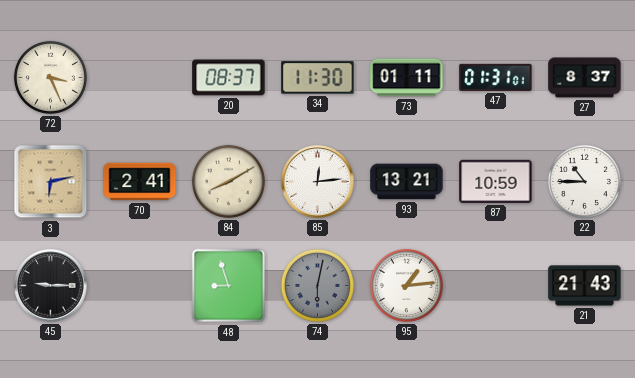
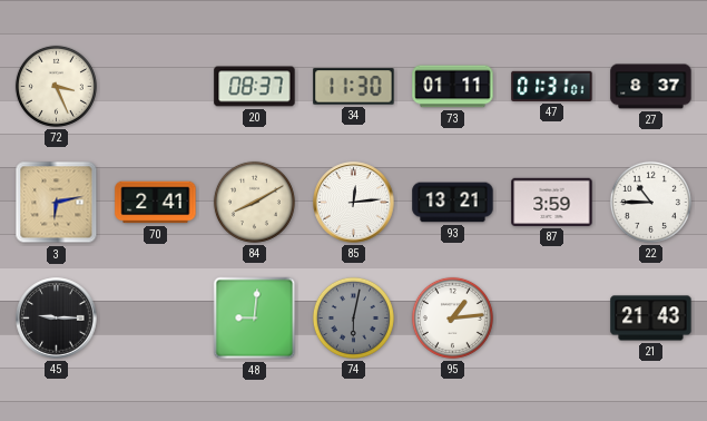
87: 10:59 -> 3:59
48: 8:57 -> 9:01
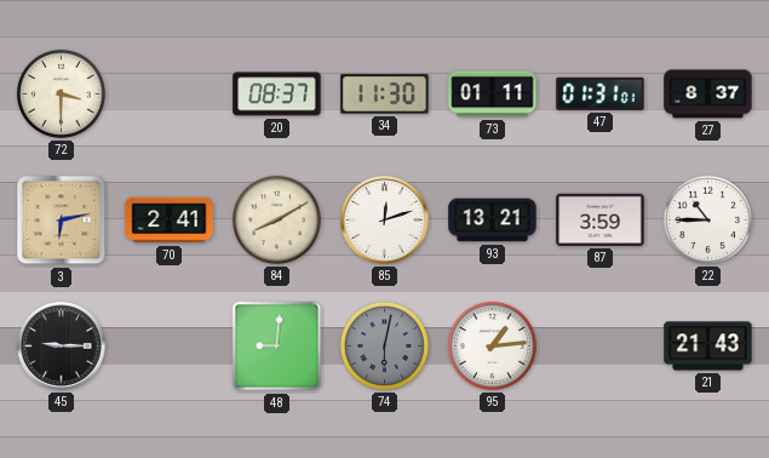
72: 3:26 -> 3:30
85: 12:14 -> 12:12
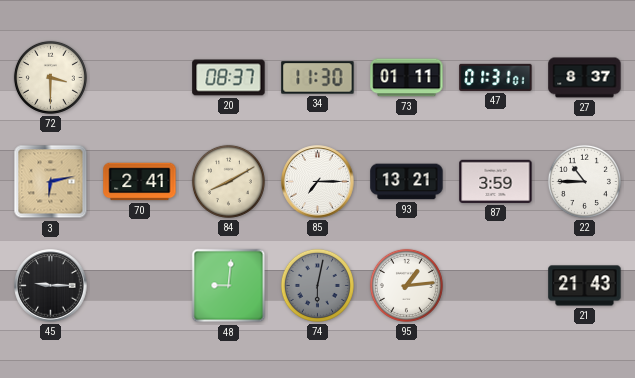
85: 12:12 -> 7:15
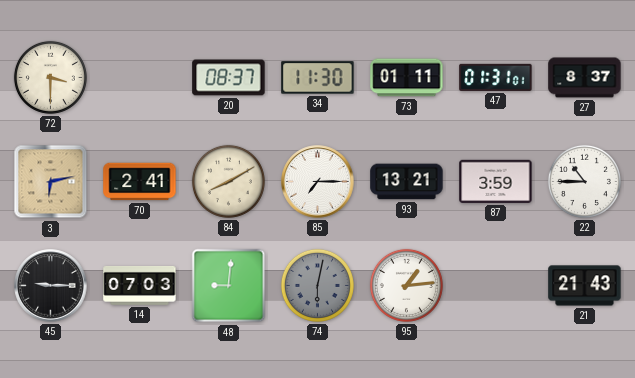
14: none -> 07:03
